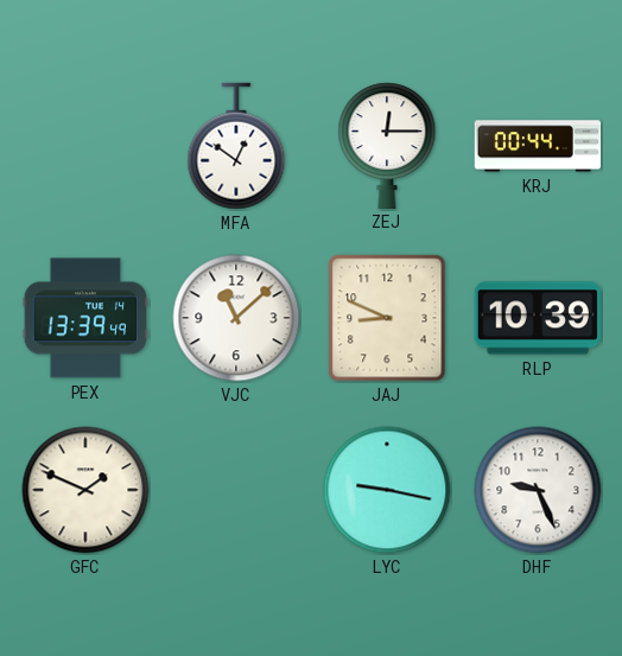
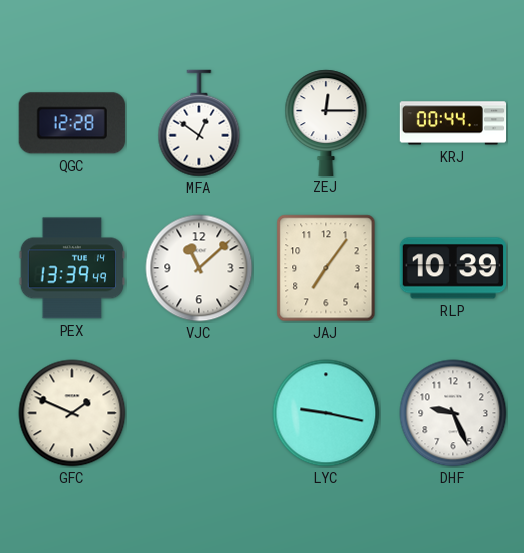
QGC: none -> 12:28
JAJ: 8:49 -> 7:06
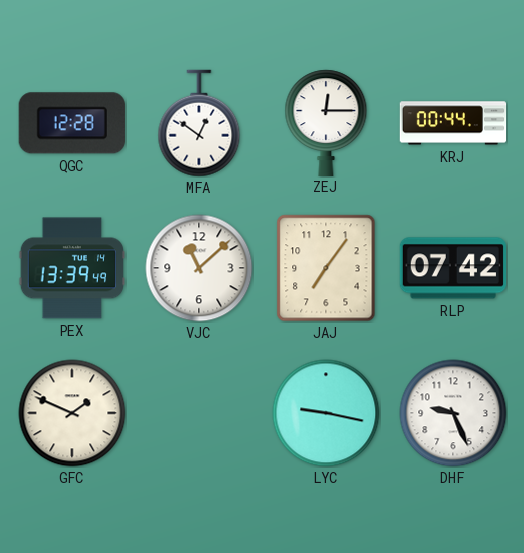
RLP: 10:39 -> 07:42
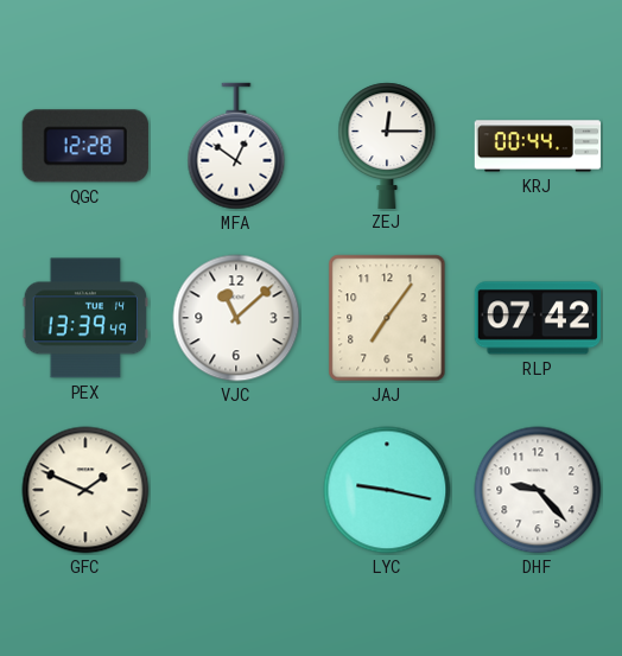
DHF: 9:26 -> 9:23
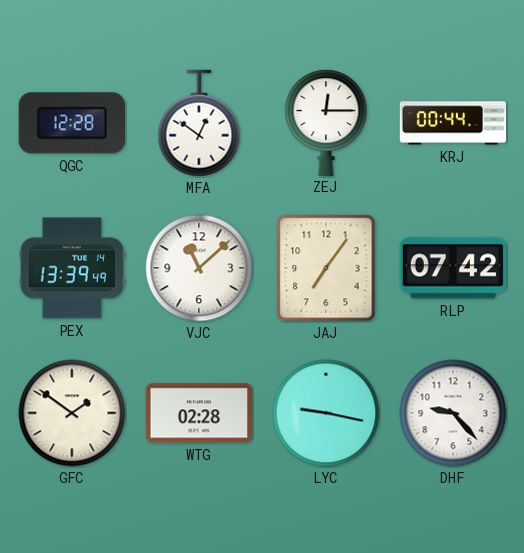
GFC: 1:49 -> 1:51
WTG: none -> 02:28
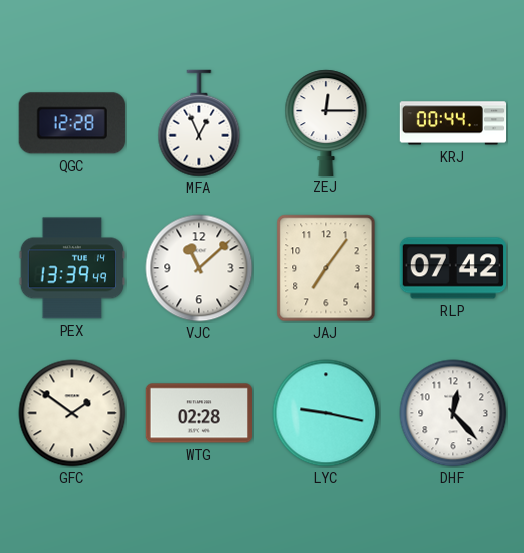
MFA: 12:51 -> 12:56
DHF: 9:23 -> 12:23
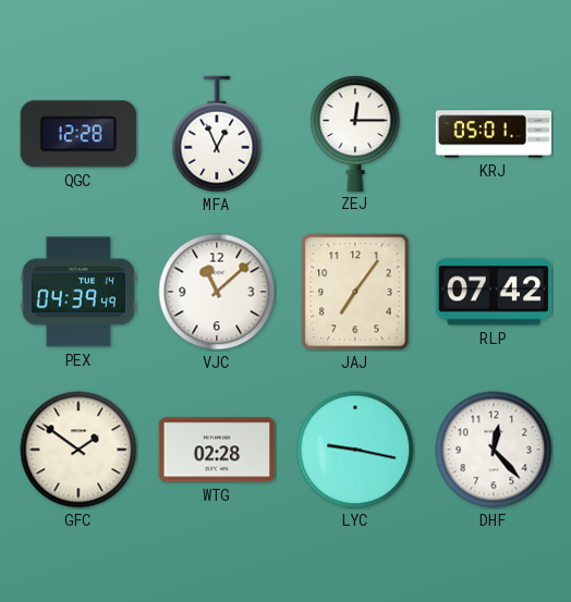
KRJ: 00:44 -> 05:01
PEX: 13:39 -> 04:39
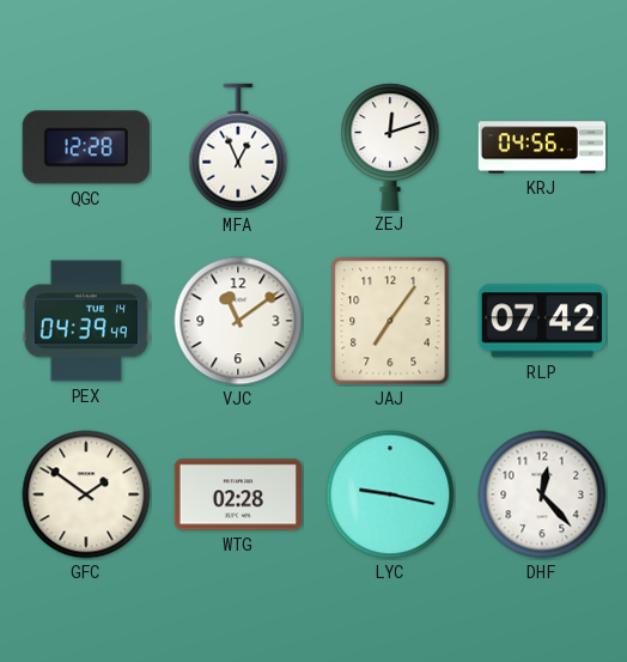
ZEJ: 12:15 -> 12:12
KRJ: 05:01 -> 04:56
VJC: 11:08 -> 11:09
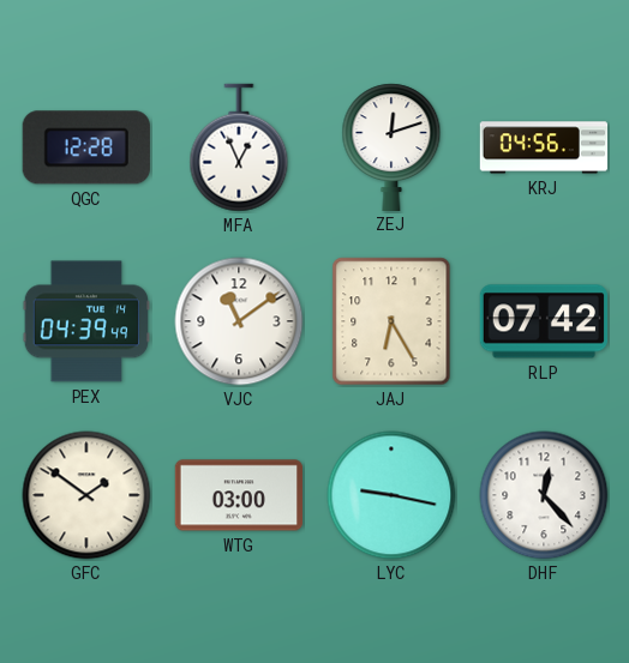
JAJ: 7:06 -> 6:25
WTG: 02:28 -> 03:00
